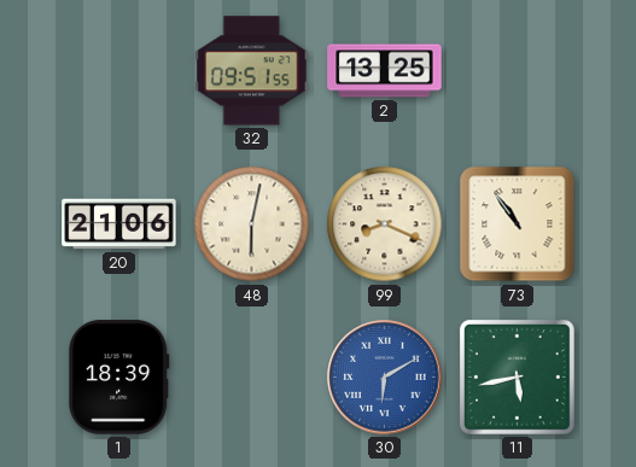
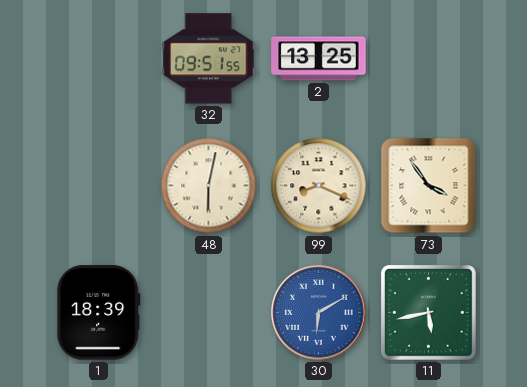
20: 21:06 -> none
73: 10:54 -> 3:54
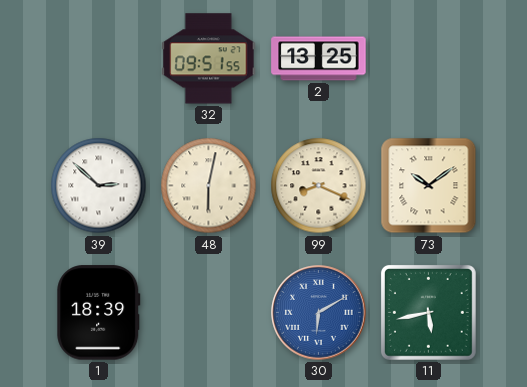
39: none -> 2:52
73: 3:54 -> 10:09
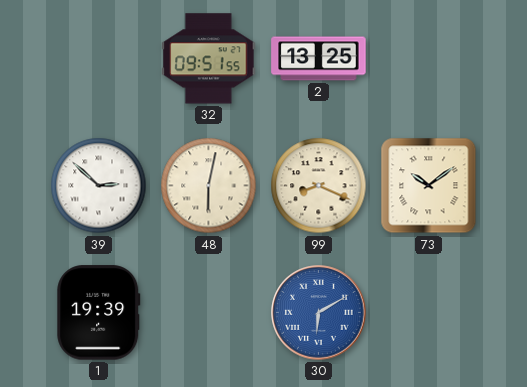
1: 18:39 -> 19:39
11: 5:43 -> none
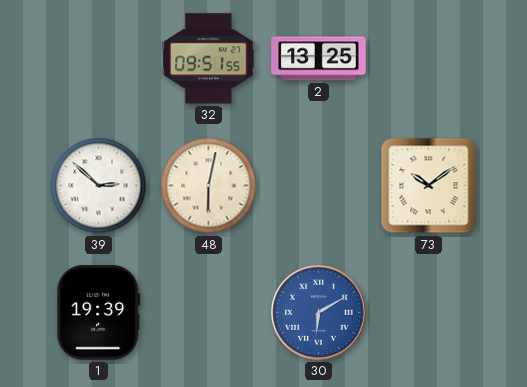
99: 8:19 -> none
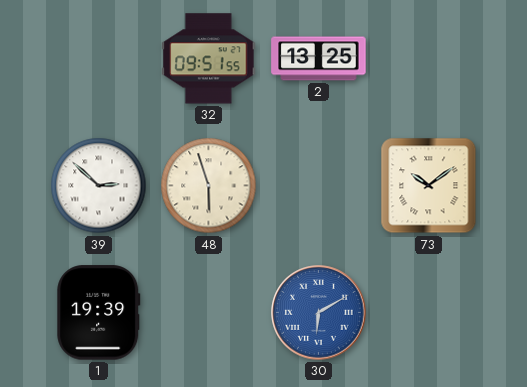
48: 6:02 -> 5:57
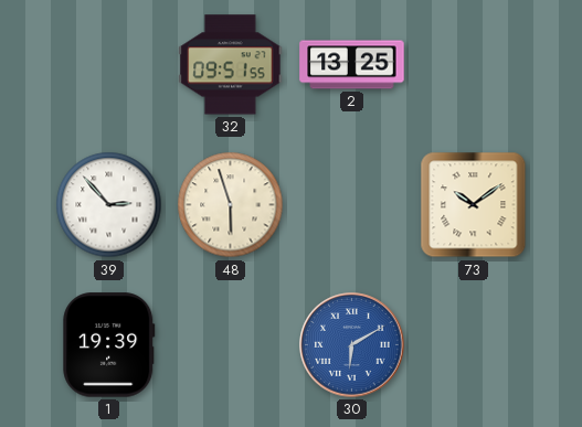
39: 2:52 -> 2:53
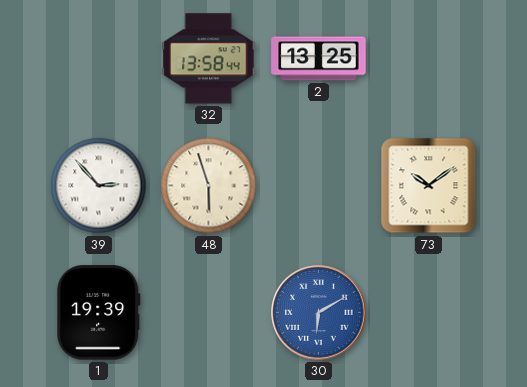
32: 09:51 -> 13:58
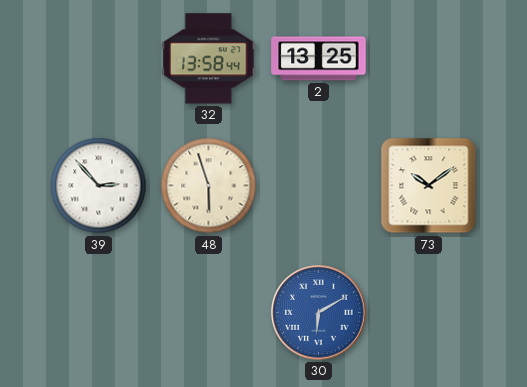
1: 19:39 -> none
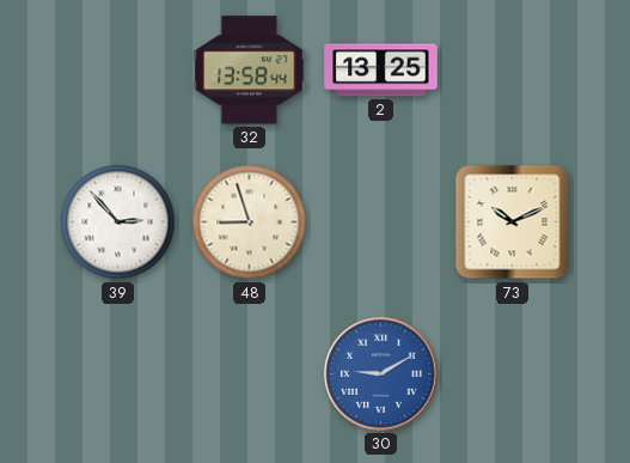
48: 5:57 -> 8:57
73: 10:09 -> 10:11
30: 6:10 -> 9:10
